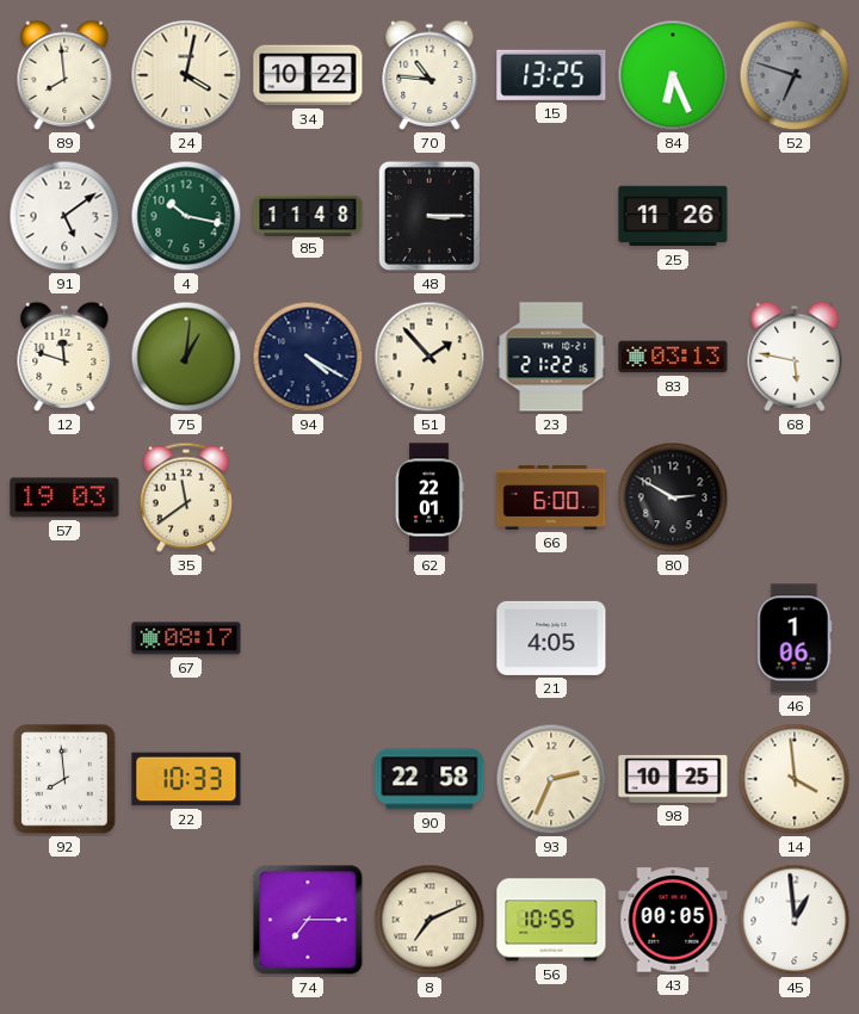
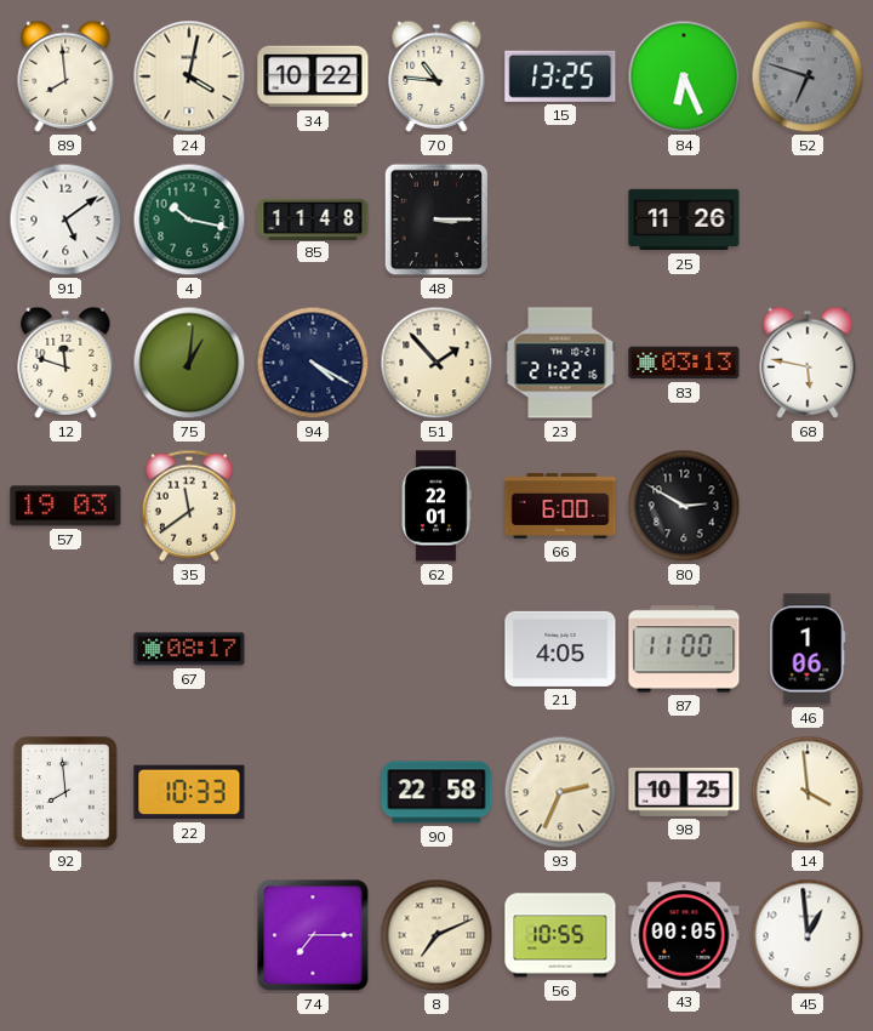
87: none -> 11:00
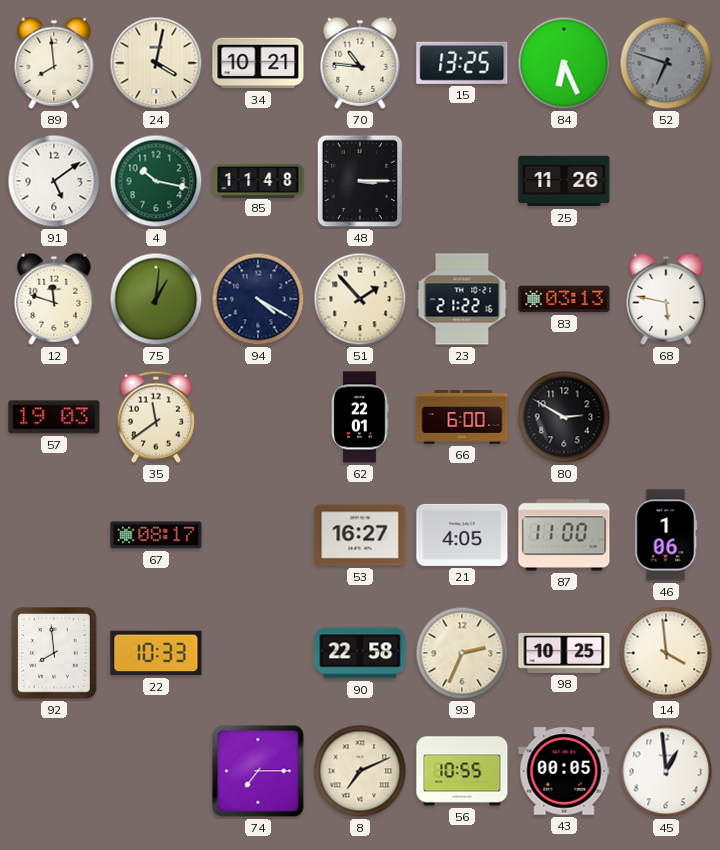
34: 10:22 -> 10:21
53: none -> 16:27
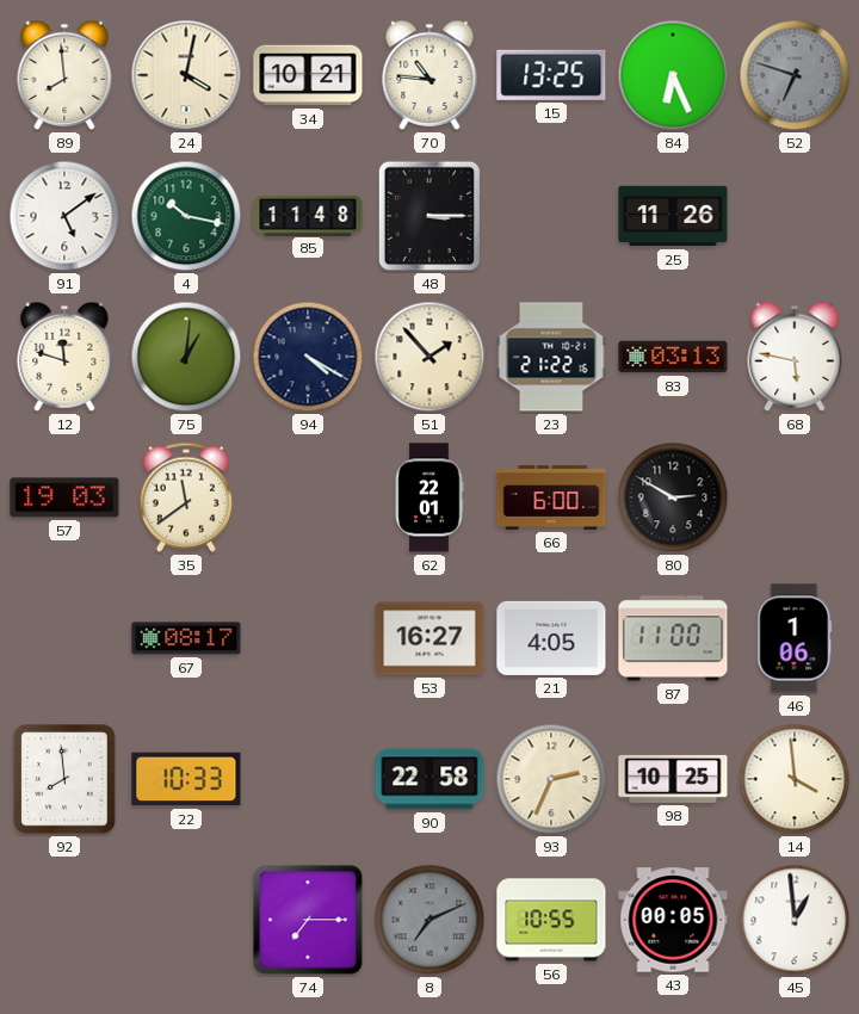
8 dial: cream -> grey
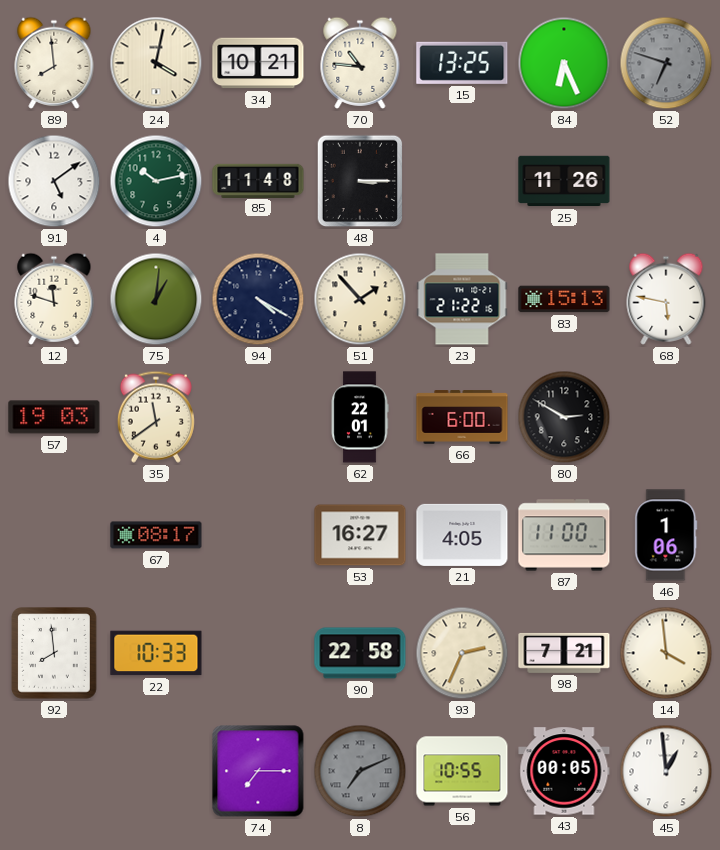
4: 10:17 -> 10:13
83: 03:13 -> 15:13
98: 10:25 -> 7:21
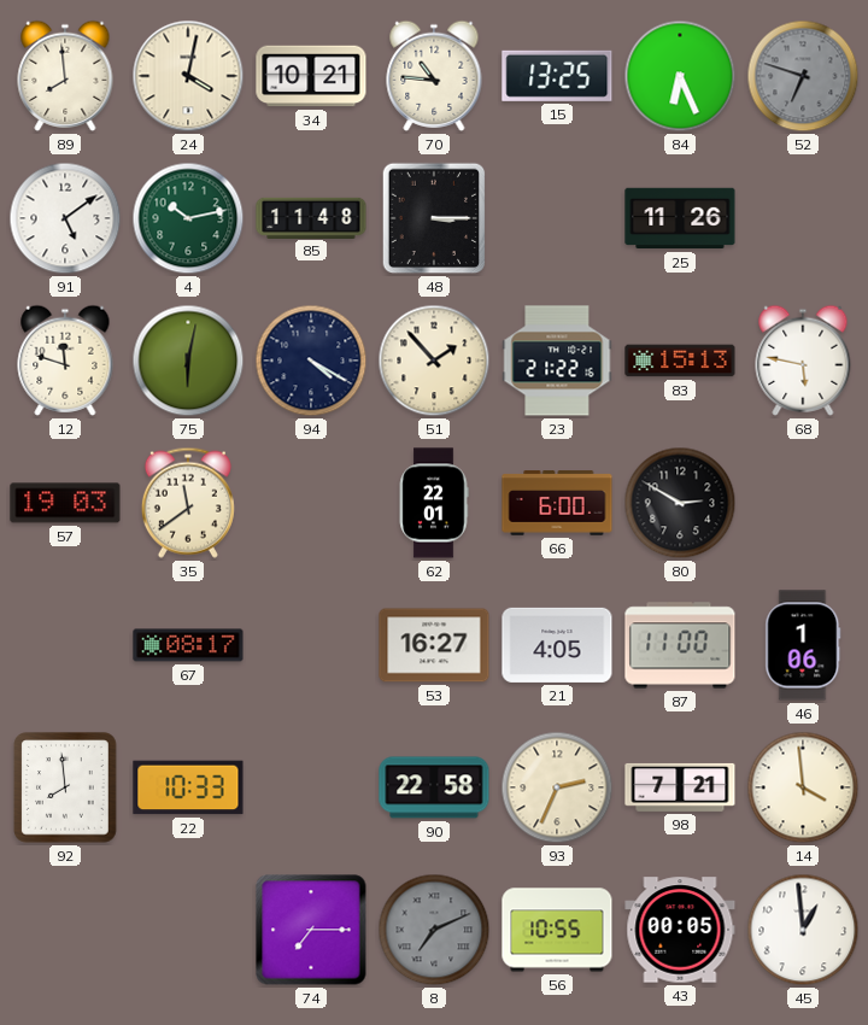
75: 1:01 -> 6:02
